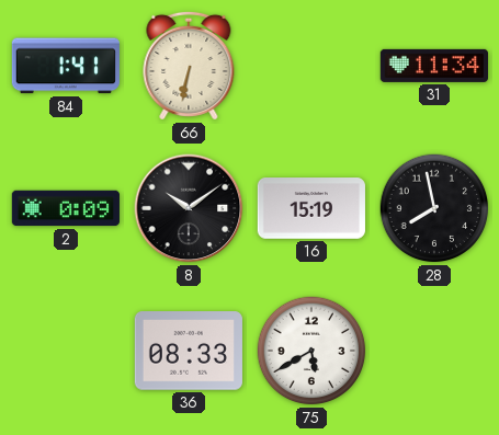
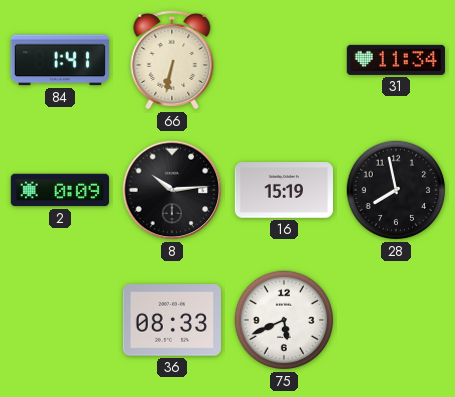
8: 10:09 -> 10:14
75: 5:40 -> 5:41
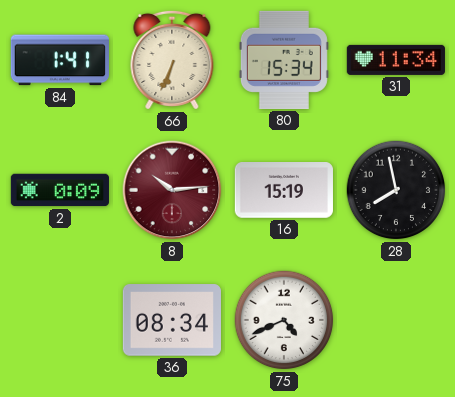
66: 6:32 -> 6:34
80: none -> 15:34
8 dial: black -> burgundy
36: 08:33 -> 08:34
75: 5:41 -> 4:41
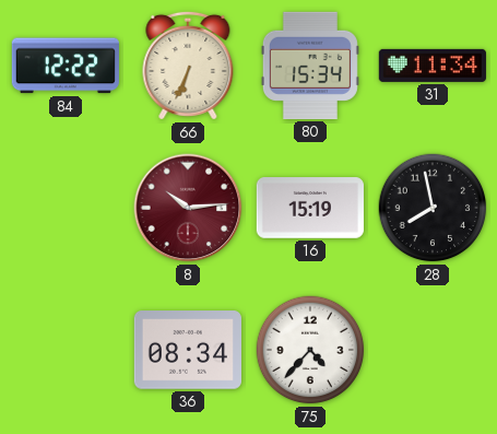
84: 1:41 -> 12:22
2: 0:09 -> none
75: 4:41 -> 4:37
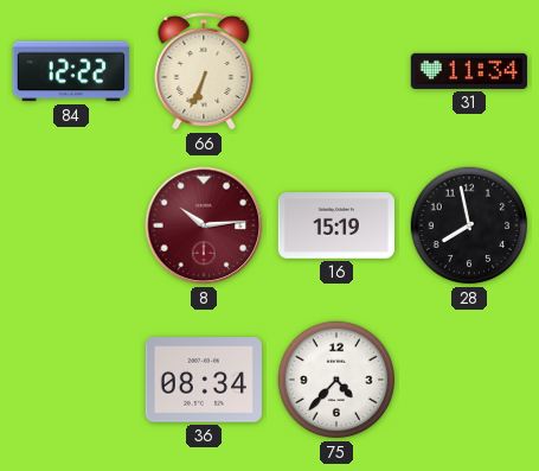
80: 15:34 -> none
